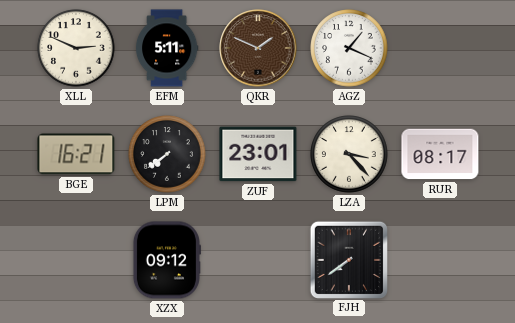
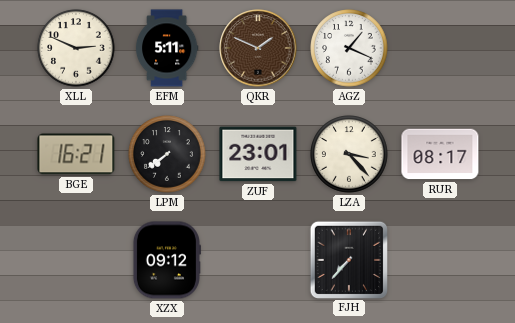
FJH: 7:39 -> 7:37
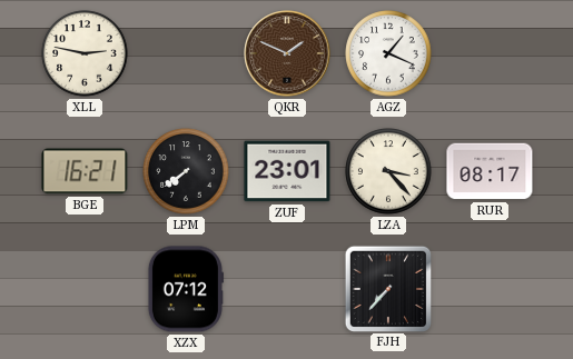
XLL: 2:49 -> 2:47
EFM: 5:11 -> none
XZX: 09:12 -> 07:12
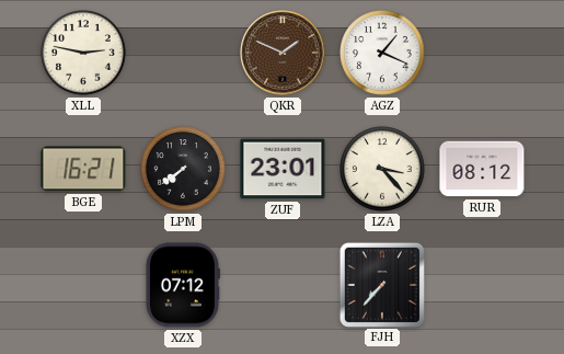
RUR: 08:17 -> 08:12
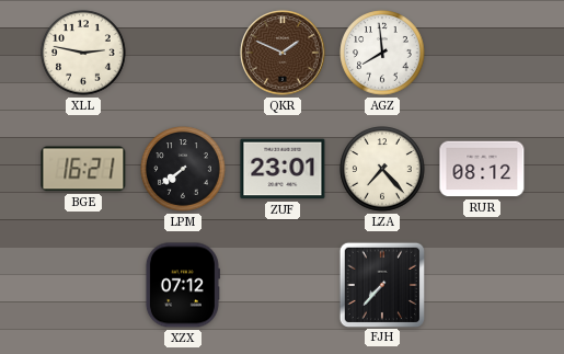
AGZ: 1:19 -> 7:59
LZA: 3:23 -> 7:23
